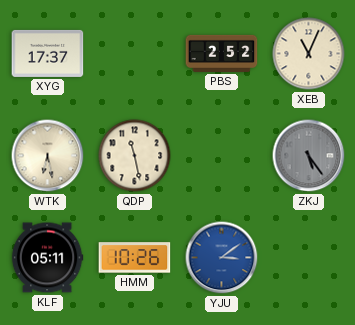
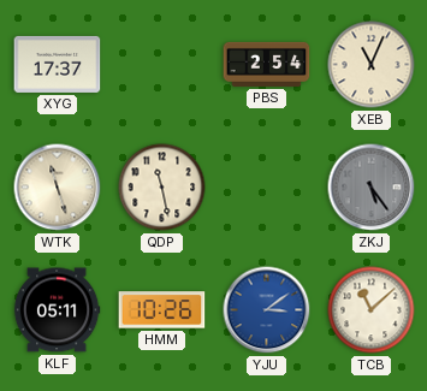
PBS: 2:52 -> 2:54
WTK: 6:28 -> 11:27
TCB: none -> 11:08
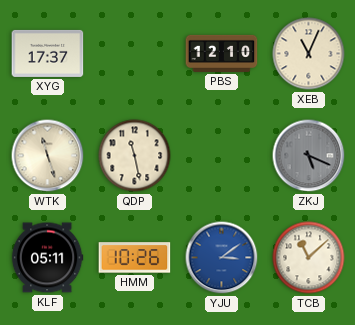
PBS: 2:54 -> 12:10
ZKJ: 5:24 -> 5:19
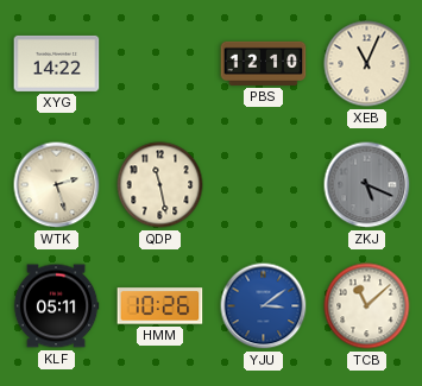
XYG: 17:37 -> 14:22
WTK: 11:27 -> 2:27
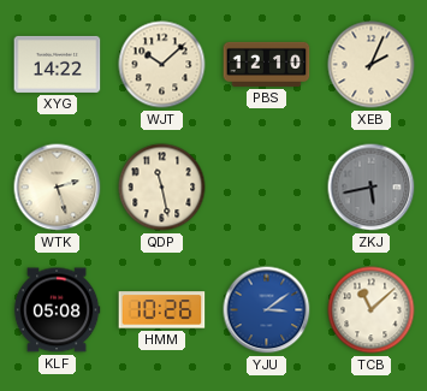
WJT: none -> 10:08
XEB: 11:04 -> 2:04
ZKJ: 5:19 -> 5:43
KLF: 05:11 -> 05:08
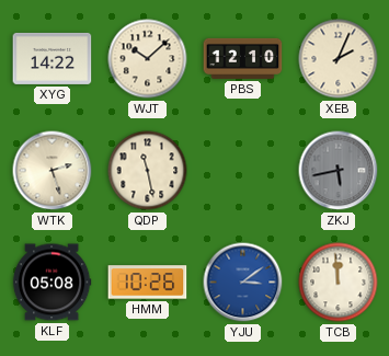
TCB: 11:08 -> 11:59
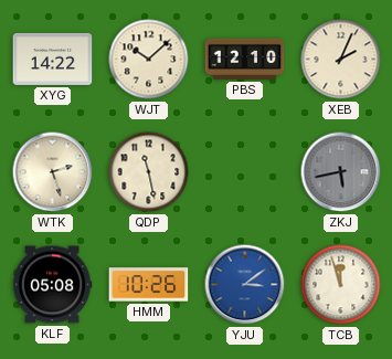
TCB: 11:59 -> 11:57
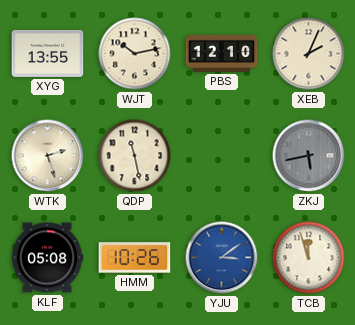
XYG: 14:22 -> 13:55
WJT: 10:08 -> 10:13
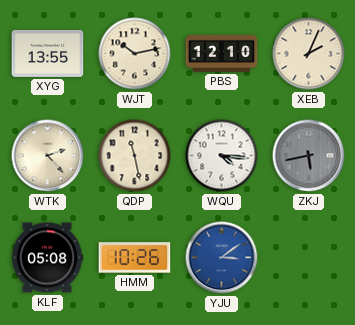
WTK: 2:27 -> 2:23
WQU: none -> 4:16
TCB: 11:57 -> none
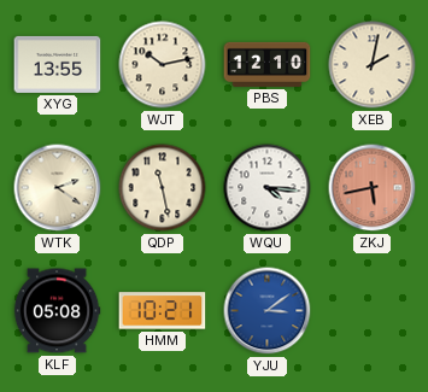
XEB: 2:04 -> 2:02
WTK: 2:23 -> 2:21
ZKJ dial: grey -> salmon
HMM: 10:26 -> 10:21
